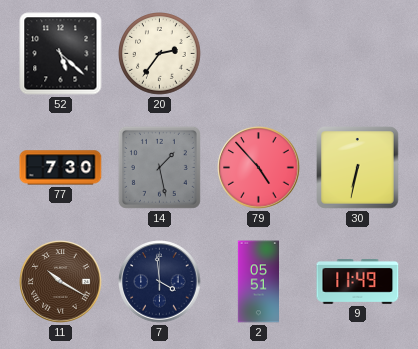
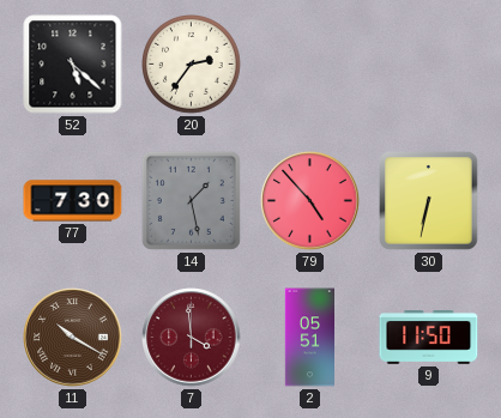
7 dial: navy -> burgundy
9: 11:49 -> 11:50
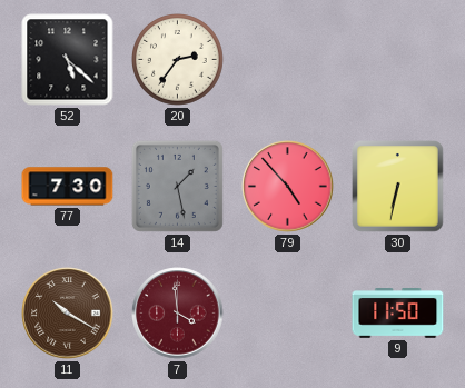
2: 05:51 -> none
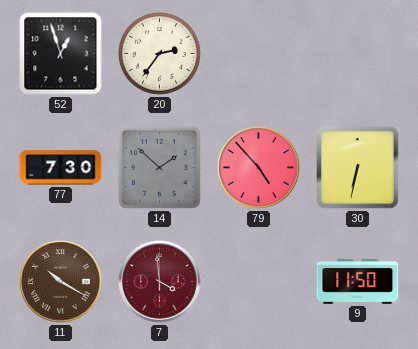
52: 5:22 -> 12:57
14: 1:28 -> 1:52
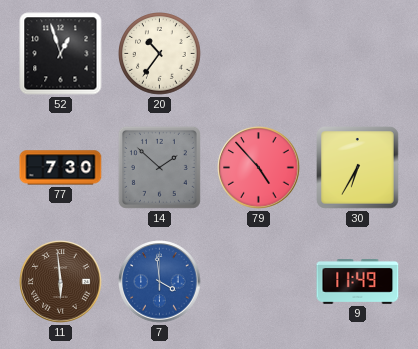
20: 2:36 -> 10:36
30: 6:32 -> 6:35
11: 10:20 -> 5:59
7 dial: burgundy -> blue
9: 11:50 -> 11:49
